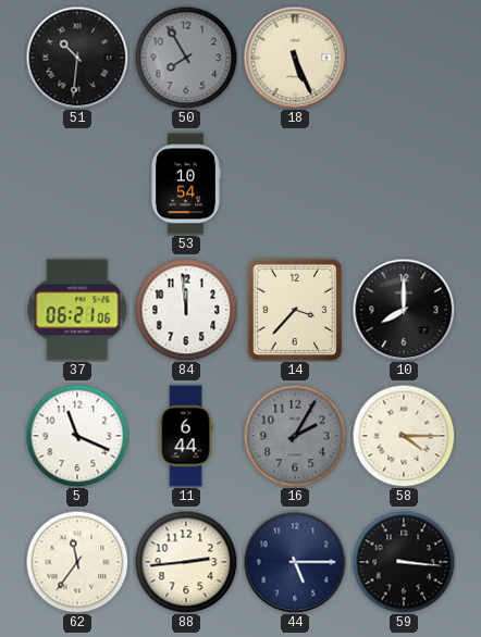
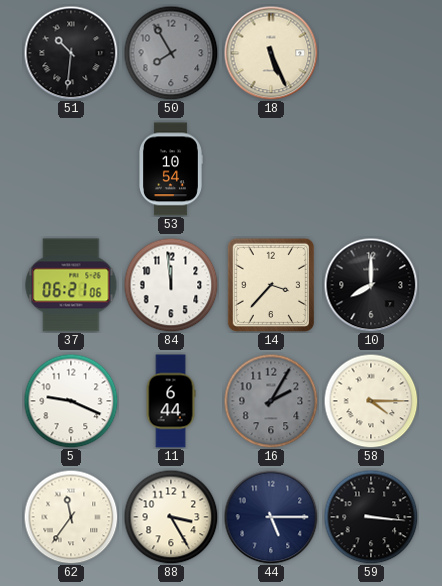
5: 11:19 -> 9:19
88: 2:44 -> 3:25
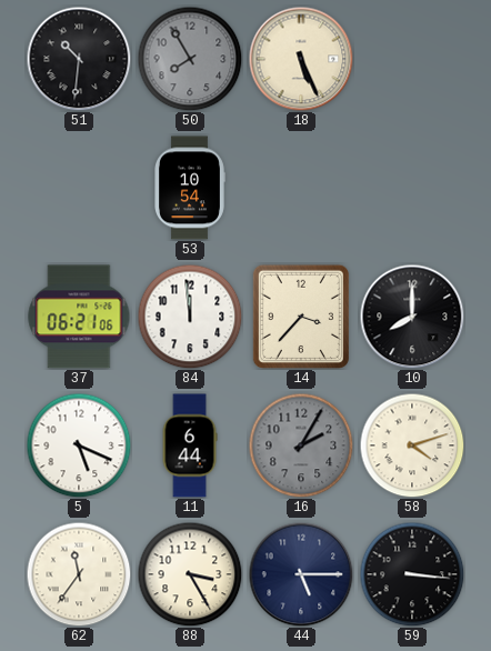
5: 9:19 -> 5:19
58: 4:15 -> 4:12
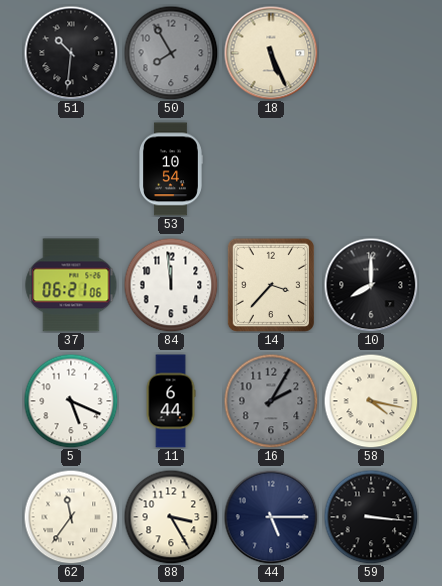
58: 4:12 -> 4:17
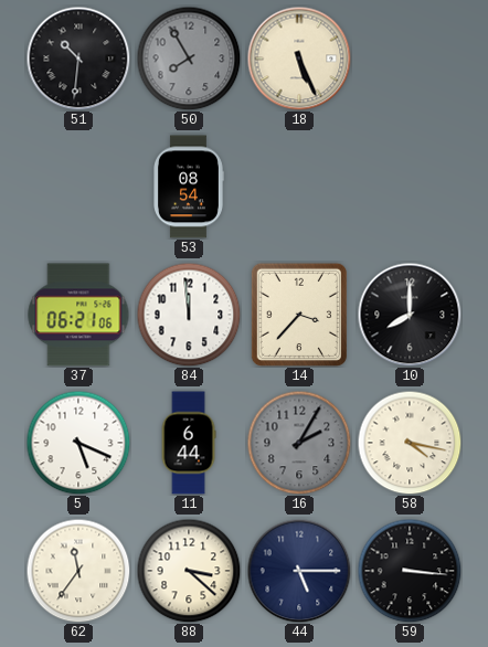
53: 10:54 -> 08:54
88: 3:25 -> 3:22
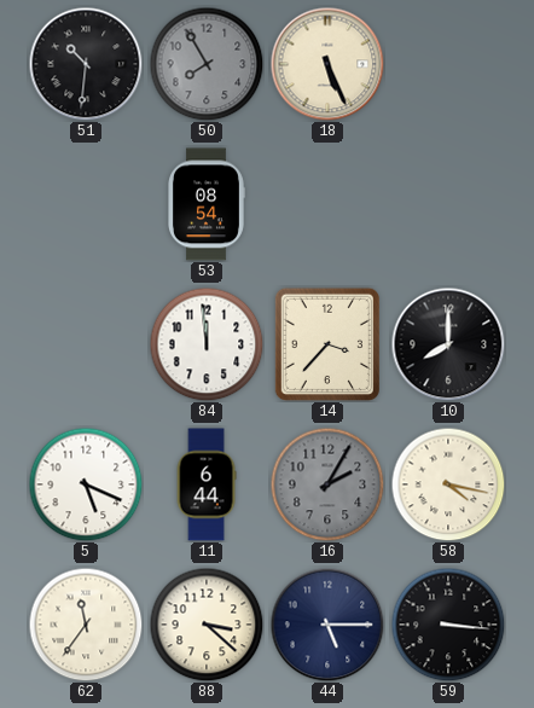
37: 06:21 -> none
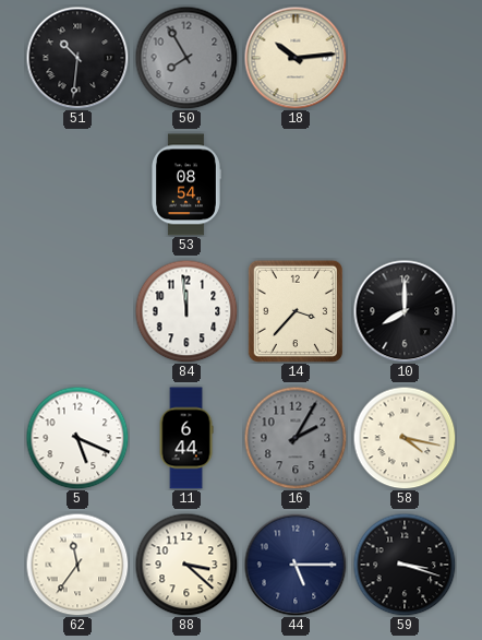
18: 5:26 -> 10:14
59: 3:16 -> 3:18
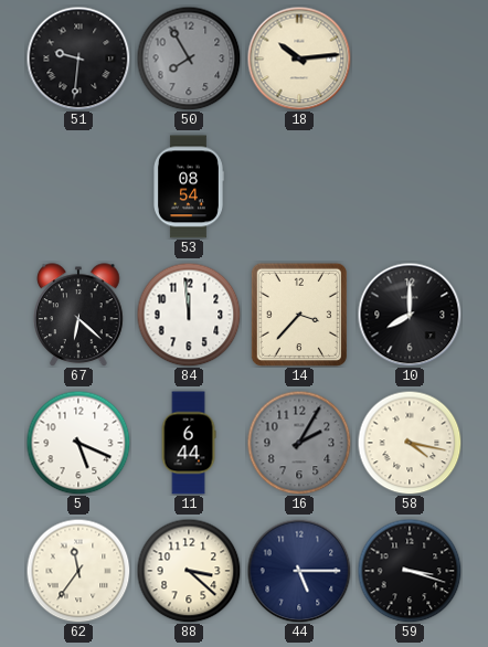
51: 10:31 -> 9:31
67: none -> 6:22
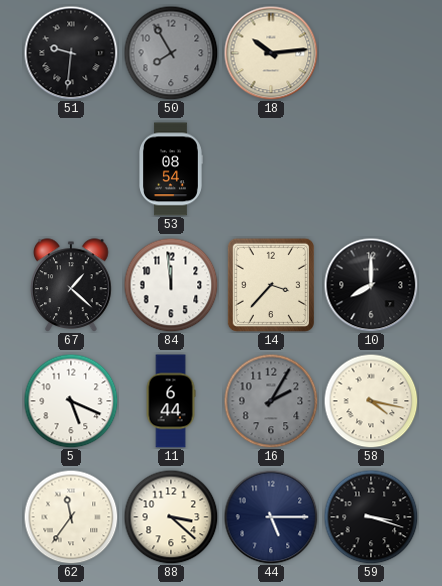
67: 6:22 -> 1:22
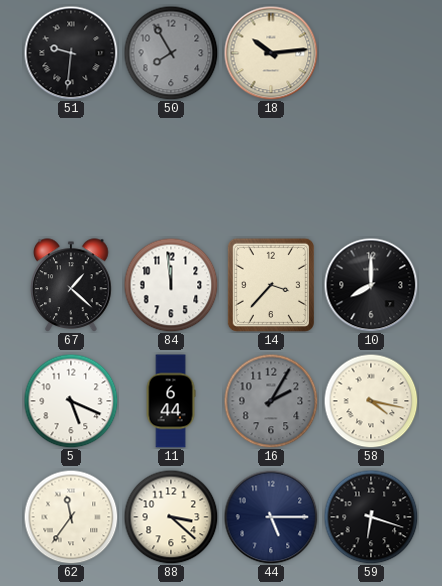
53: 08:54 -> none
59: 3:18 -> 6:18
